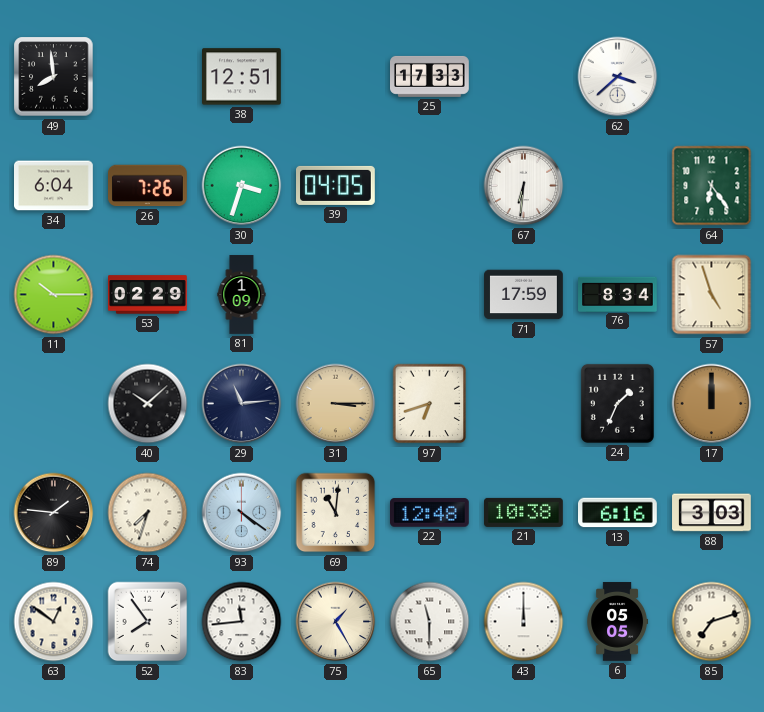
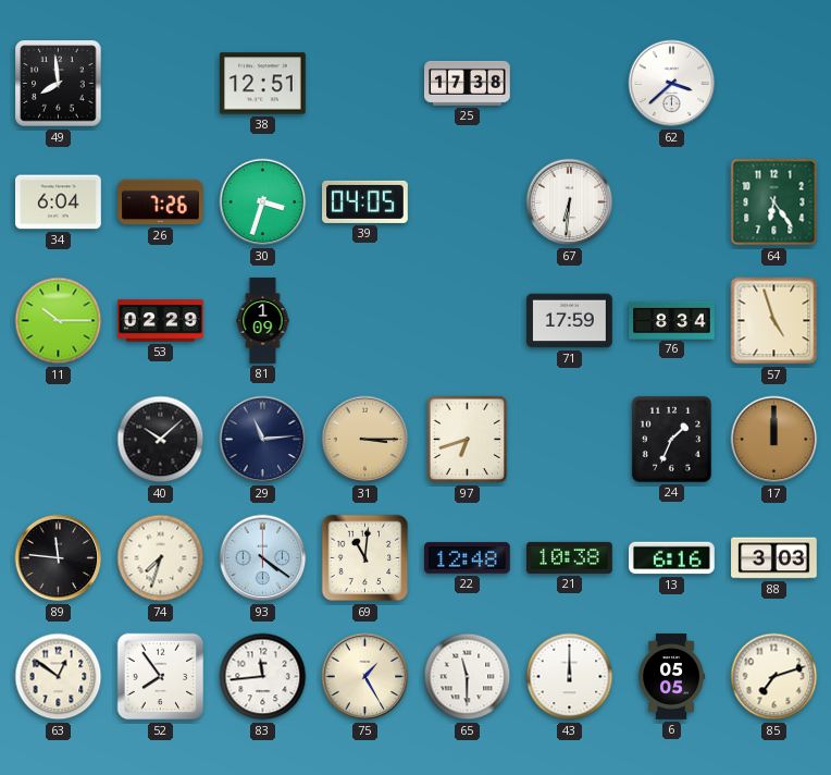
25: 17:33 -> 17:38
89: 1:46 -> 11:46
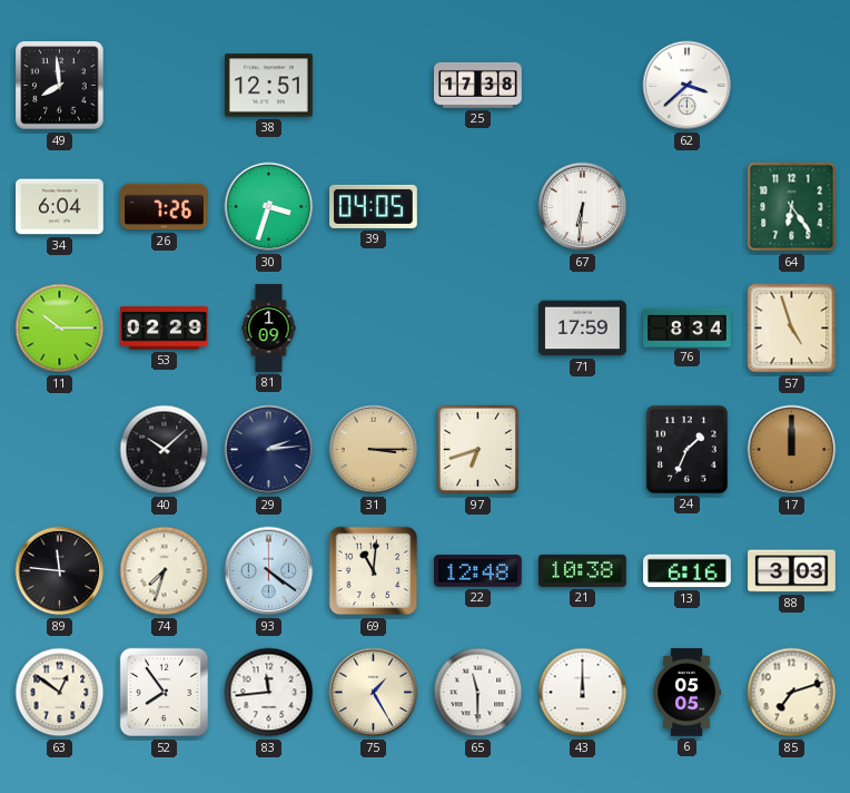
29: 11:14 -> 2:14
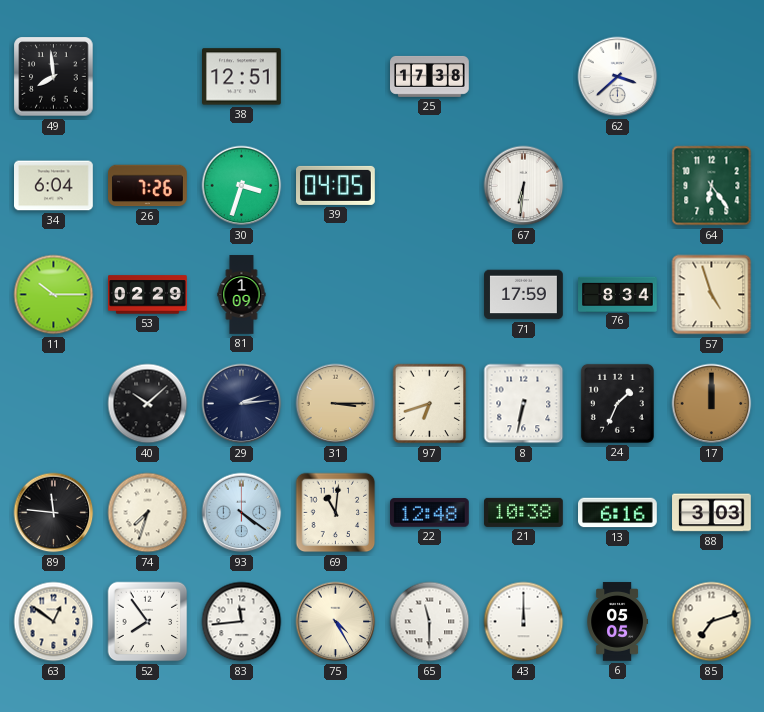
8: none -> 6:32
75: 1:25 -> 4:25
